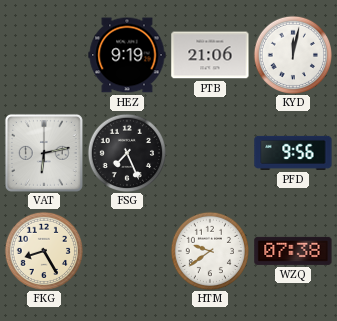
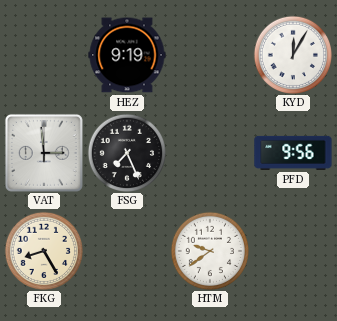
PTB: 21:06 -> none
KYD: 12:02 -> 12:05
VAT: 6:13 -> 2:59
WZQ: 07:38 -> none
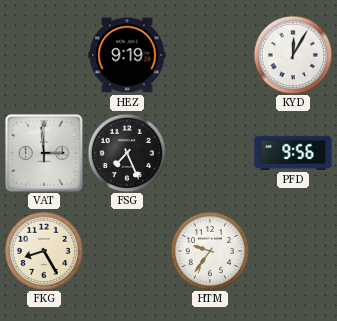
HTM: 9:39 -> 9:36
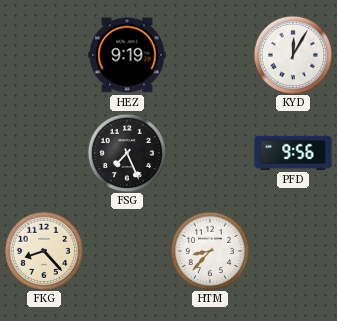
VAT: 2:59 -> none
FKG: 8:25 -> 8:23
HTM: 9:36 -> 8:37
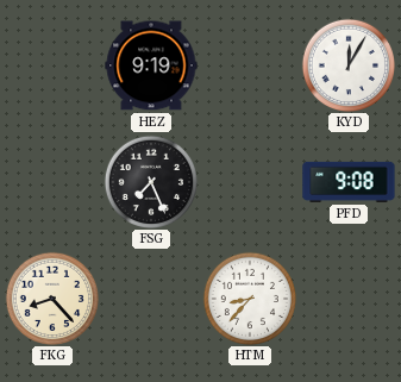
PFD: 9:56 -> 9:08
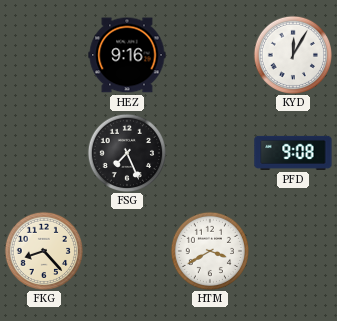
HEZ: 9:19 -> 9:16
HTM: 8:37 -> 3:40
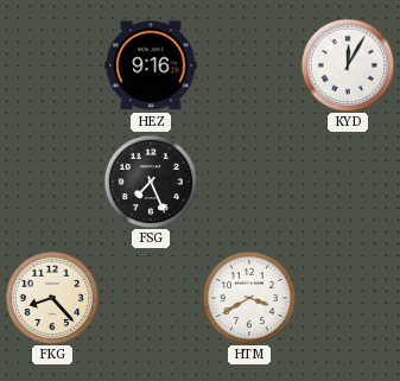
PFD: 9:08 -> none
